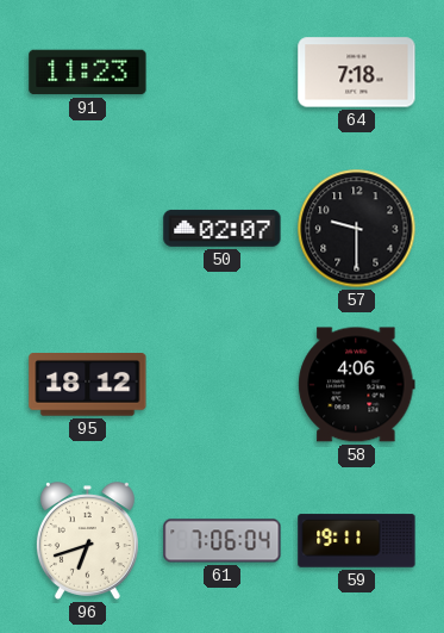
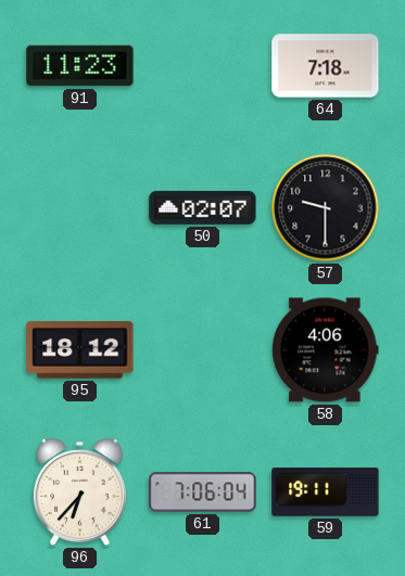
96: 6:42 -> 6:37
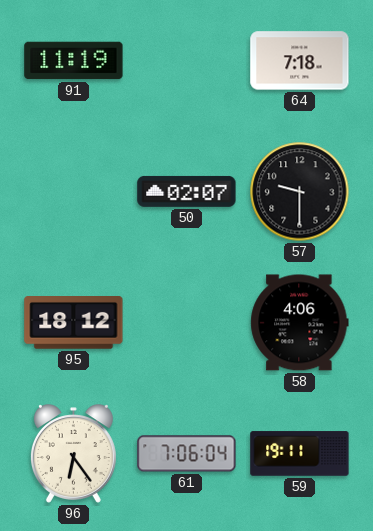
91: 11:23 -> 11:19
96: 6:37 -> 6:24
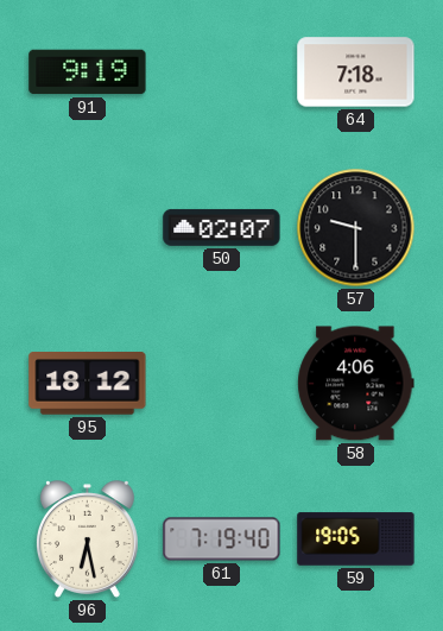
91: 11:19 -> 9:19
96: 6:24 -> 6:28
61: 7:06 -> 7:19
59: 19:11 -> 19:05
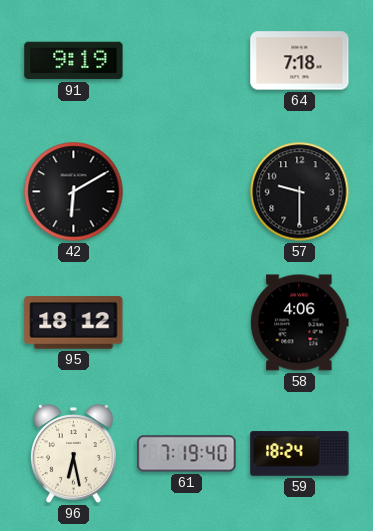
42: none -> 6:10
50: 02:07 -> none
59: 19:05 -> 18:24
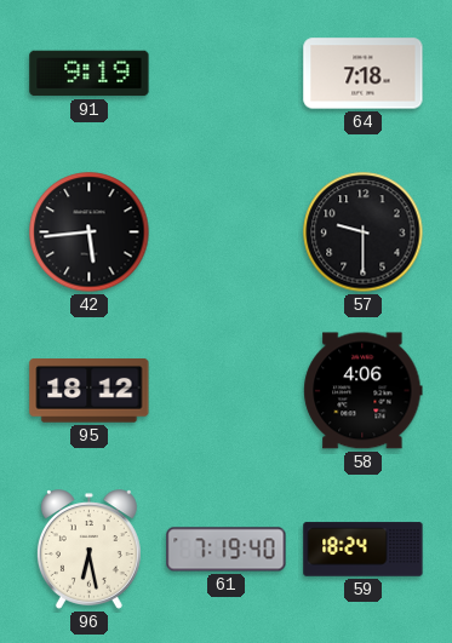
42: 6:10 -> 5:44
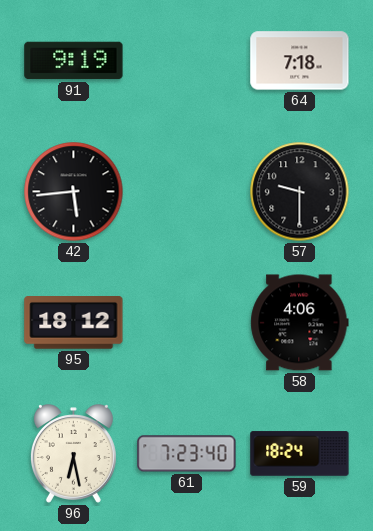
61: 7:19 -> 7:23
